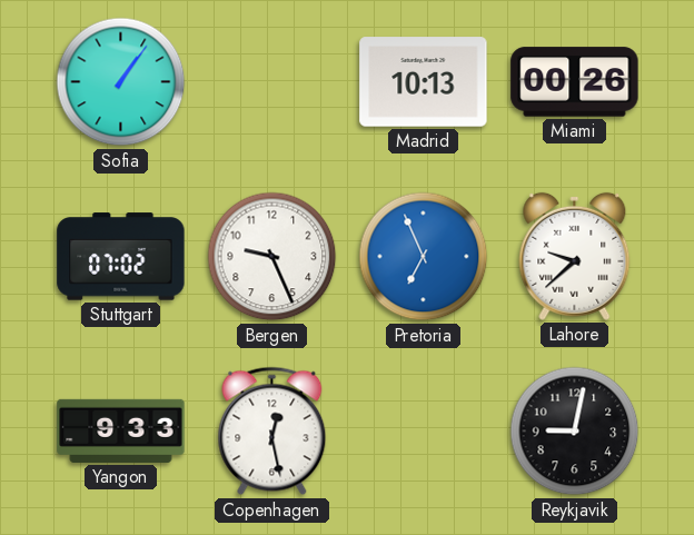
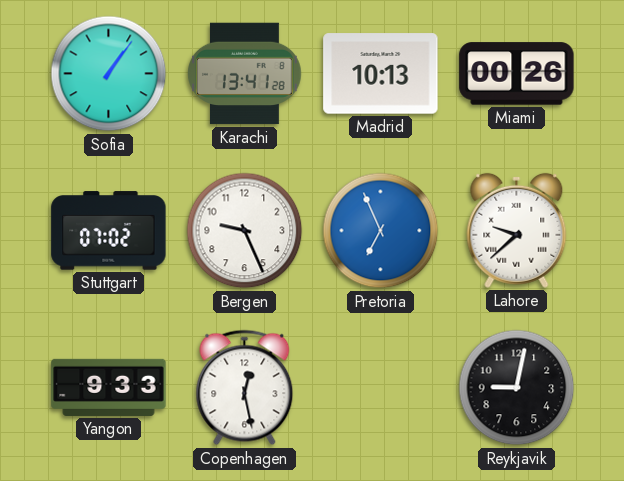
Karachi: none -> 13:41
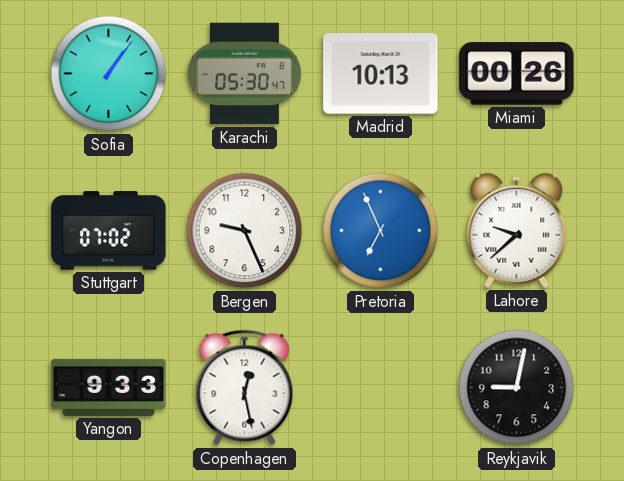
Karachi: 13:41 -> 05:30
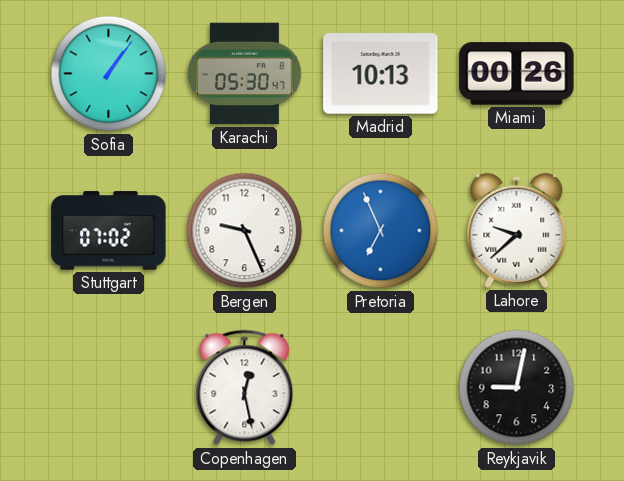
Yangon: 9:33 -> none
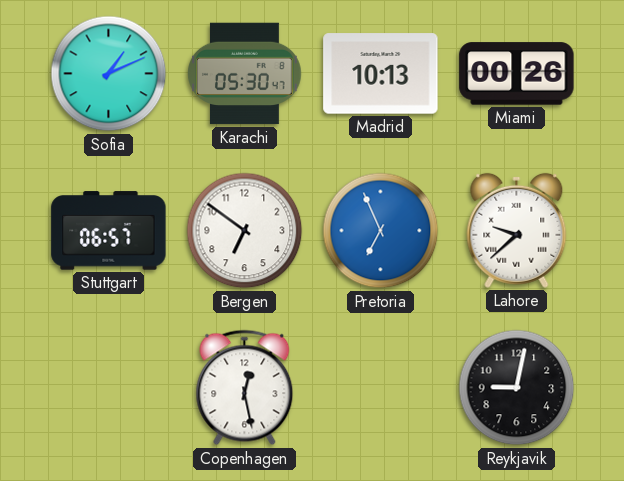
Sofia: 1:06 -> 1:11
Stuttgart: 07:02 -> 06:57
Bergen: 9:26 -> 6:51
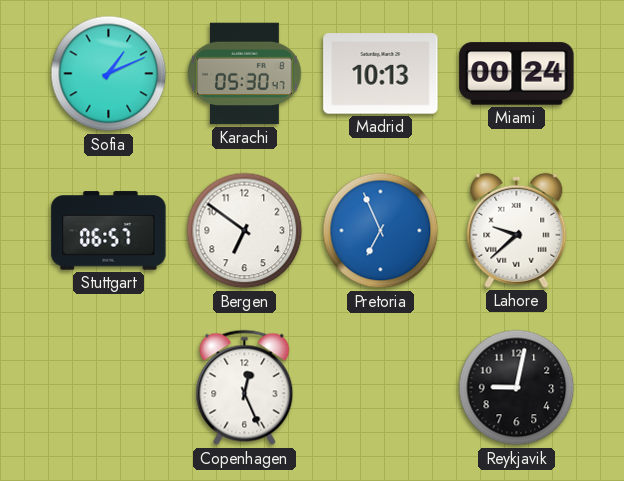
Miami: 00:26 -> 00:24
Copenhagen: 12:28 -> 12:26
